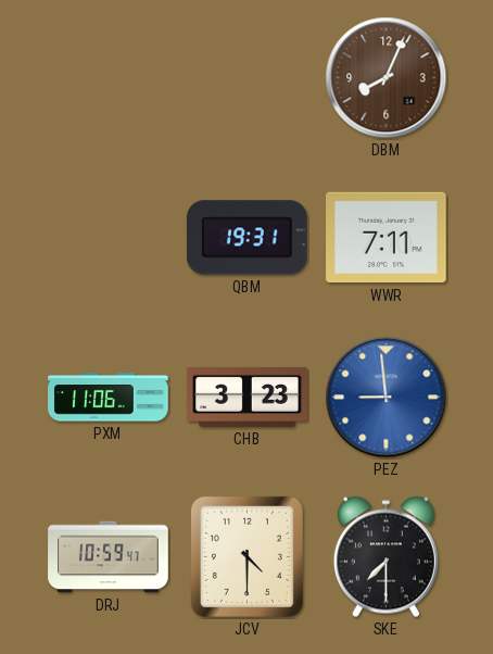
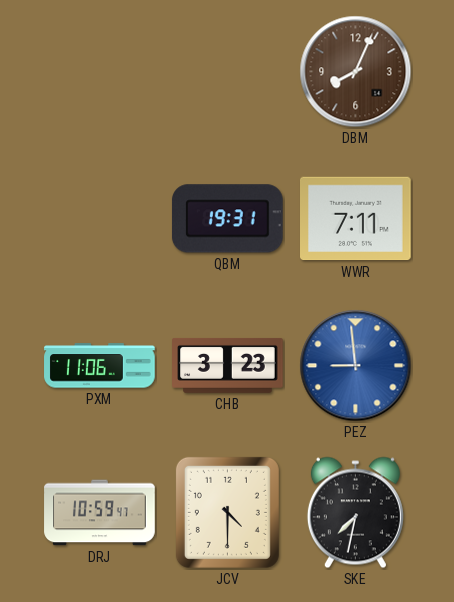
SKE: 7:30 -> 7:32
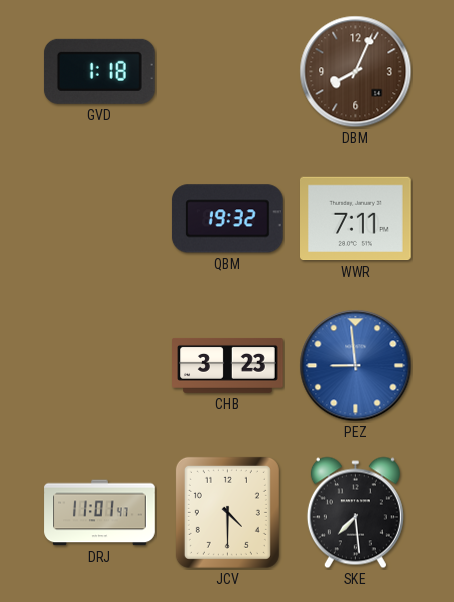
GVD: none -> 1:18
QBM: 19:31 -> 19:32
PXM: 11:06 -> none
DRJ: 10:59 -> 11:01
SKE: 7:32 -> 7:29
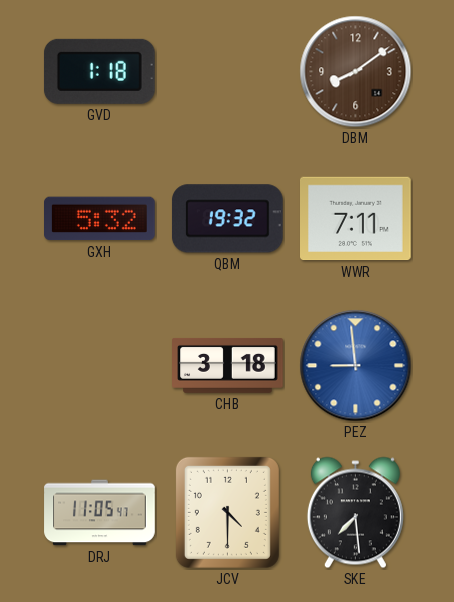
DBM: 8:04 -> 8:09
GXH: none -> 5:32
CHB: 3:23 -> 3:18
DRJ: 11:01 -> 11:05
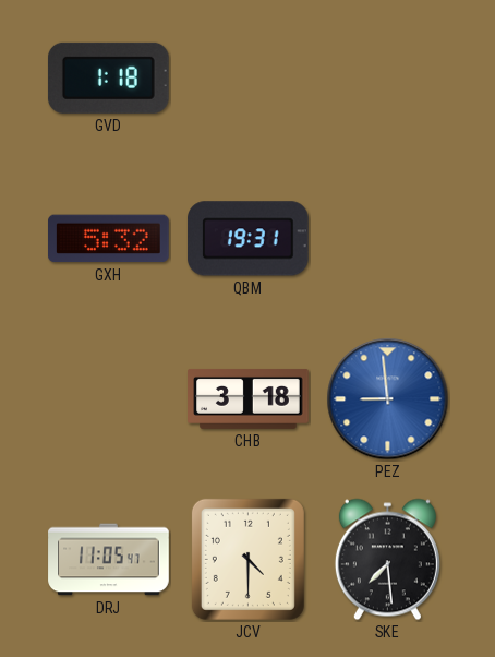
DBM: 8:09 -> none
QBM: 19:32 -> 19:31
WWR: 7:11 -> none
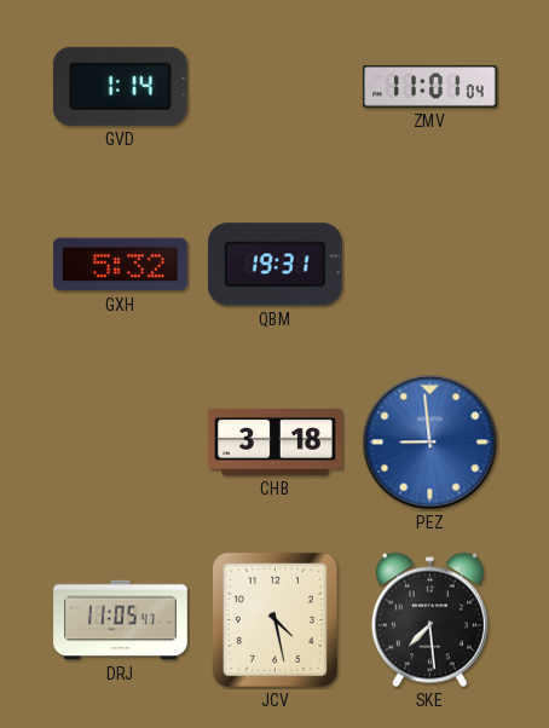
GVD: 1:18 -> 1:14
ZMV: none -> 11:01
JCV: 4:30 -> 4:28
